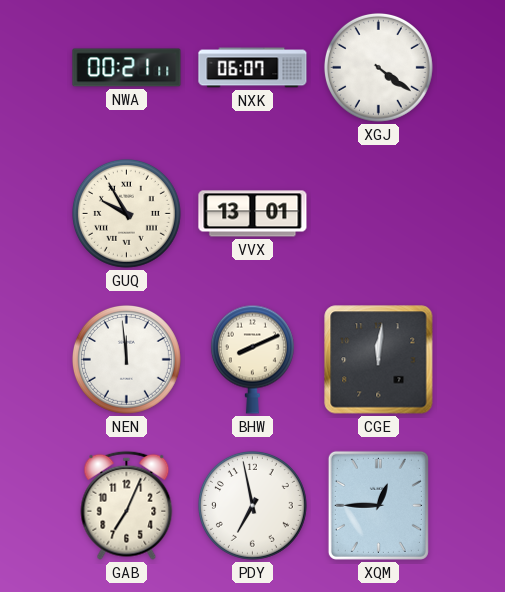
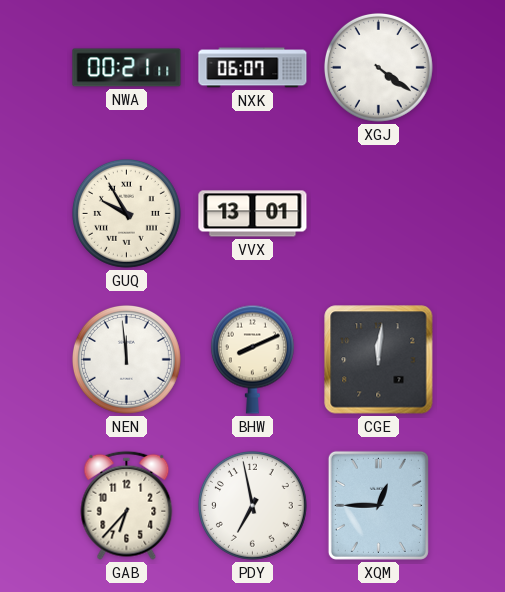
GAB: 7:04 -> 6:37
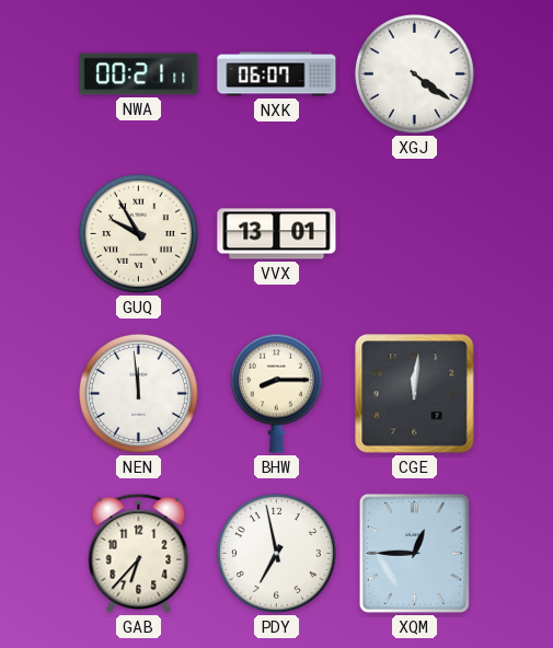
BHW: 8:11 -> 8:15
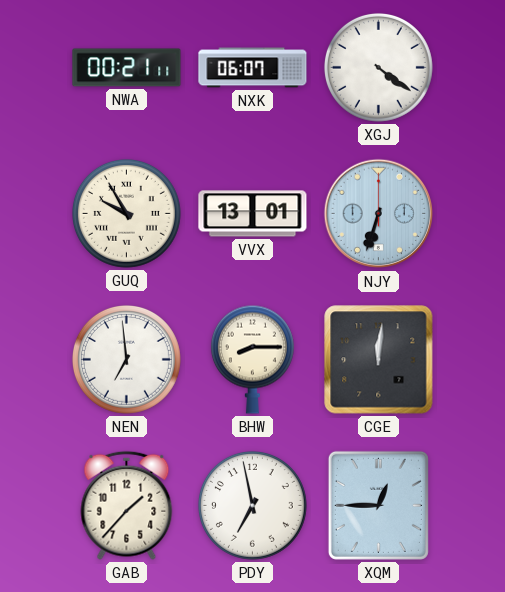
NJY: none -> 6:33
NEN: 11:59 -> 6:59
GAB: 6:37 -> 1:37
